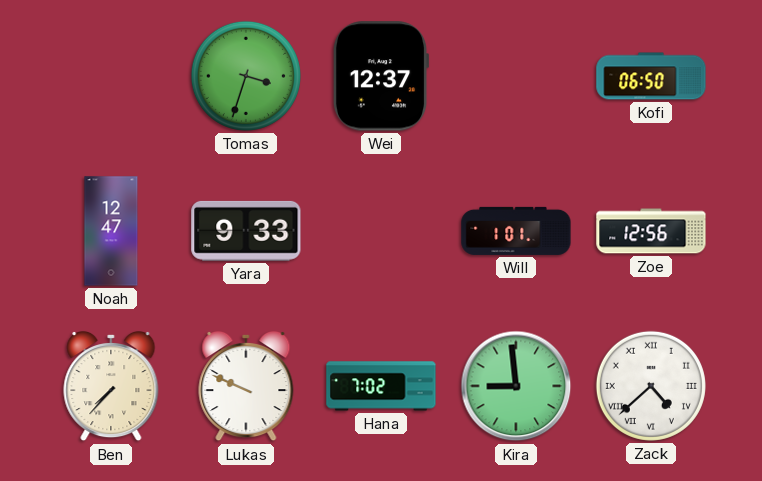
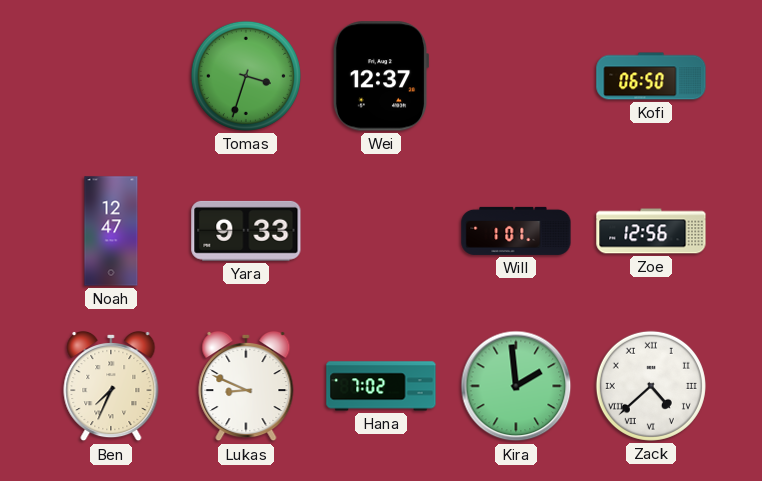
Ben: 7:37 -> 7:34
Lukas: 9:49 -> 8:49
Kira: 8:59 -> 1:59
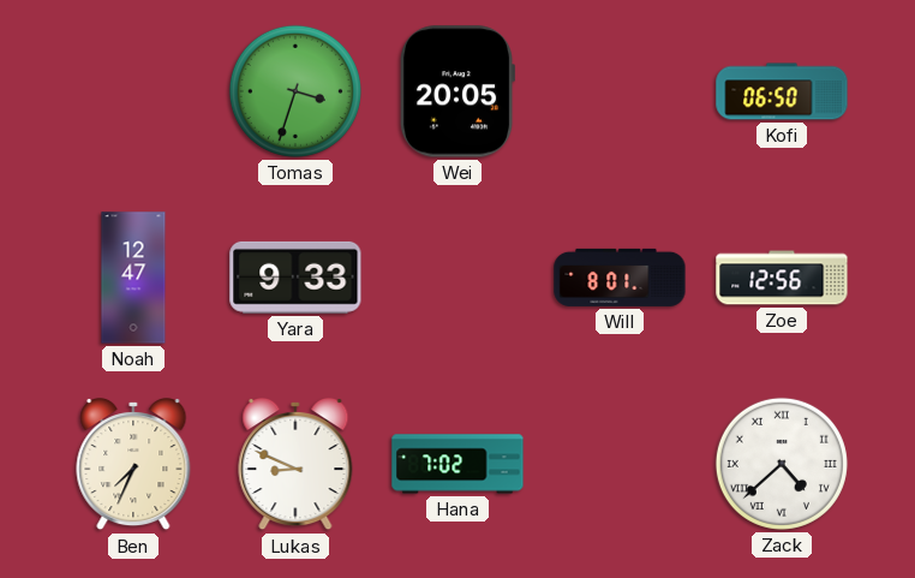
Wei: 12:37 -> 20:05
Will: 1:01 -> 8:01
Kira: 1:59 -> none
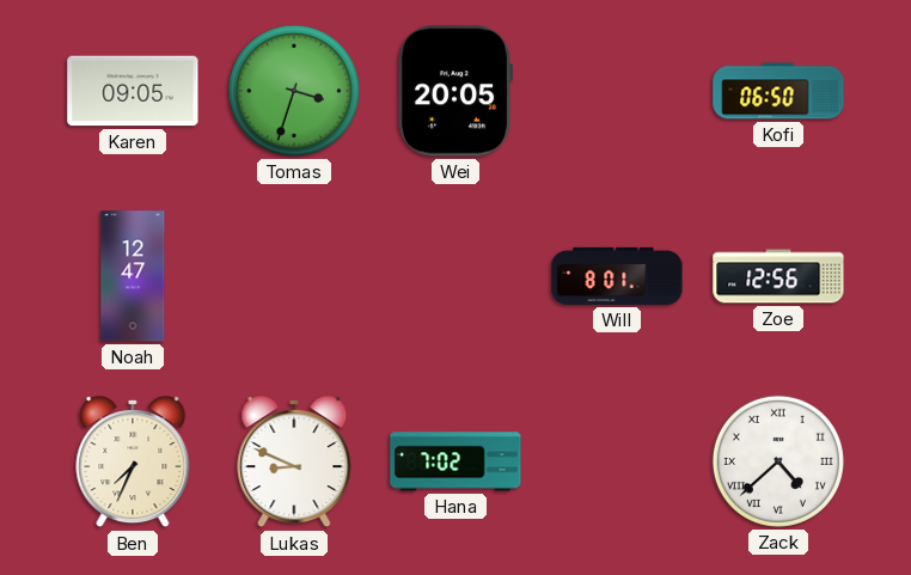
Karen: none -> 09:05
Yara: 9:33 -> none
